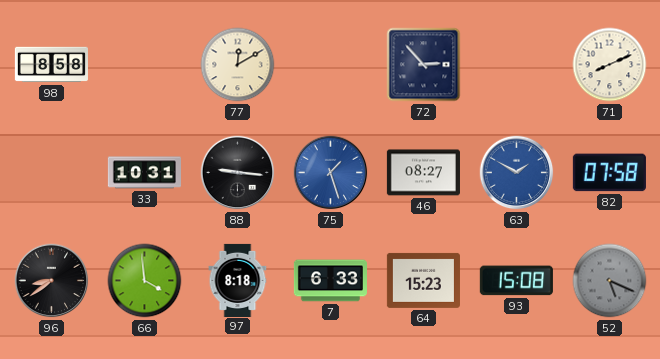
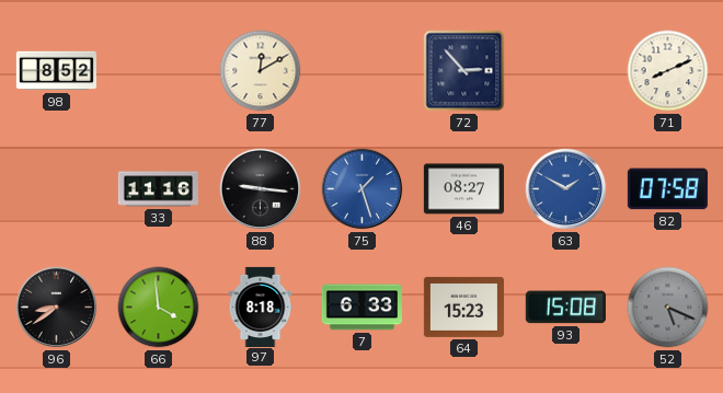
98: 8:58 -> 8:52
33: 10:31 -> 11:16
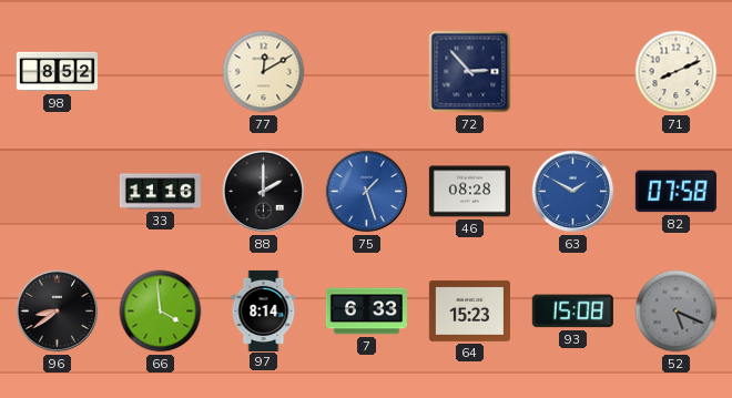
88: 9:16 -> 2:00
46: 08:27 -> 08:28
97: 8:18 -> 8:14
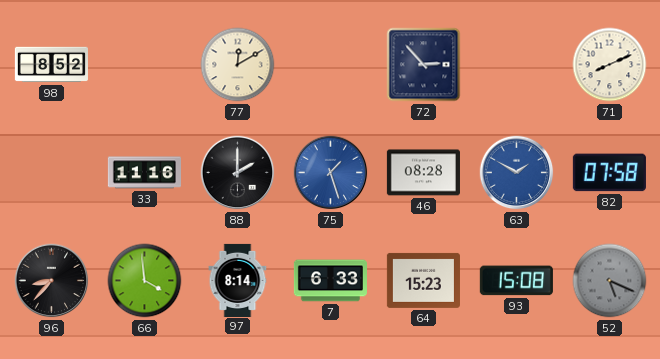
96: 8:39 -> 8:37
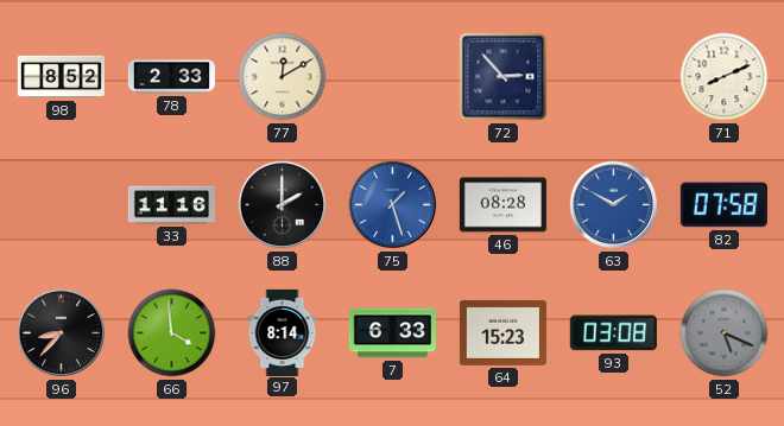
78: none -> 2:33
93: 15:08 -> 03:08
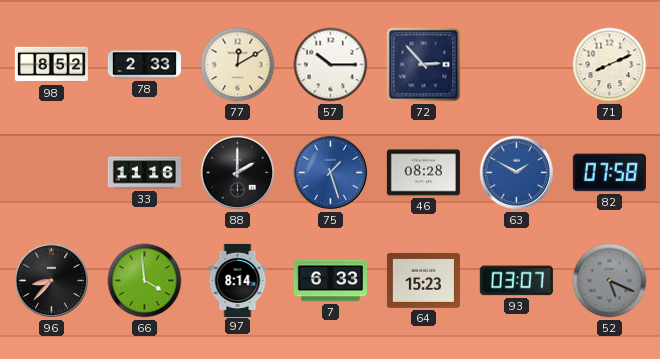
57: none -> 10:15
93: 03:08 -> 03:07
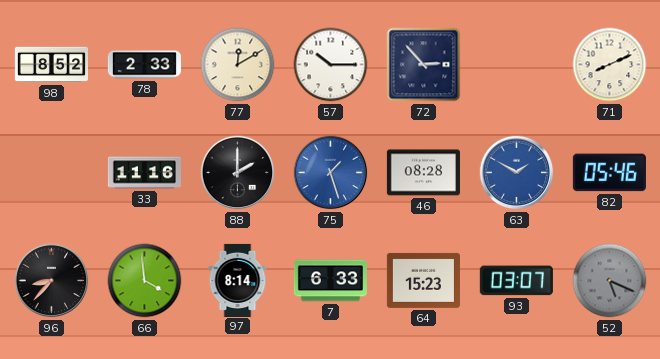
82: 07:58 -> 05:46
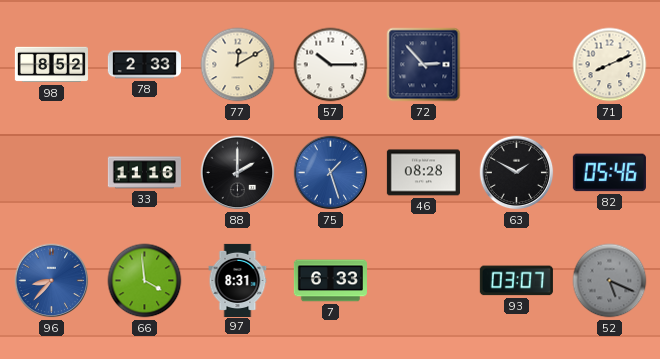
63 dial: blue -> black
96 dial: black -> blue
97: 8:14 -> 8:31
64: 15:23 -> none
